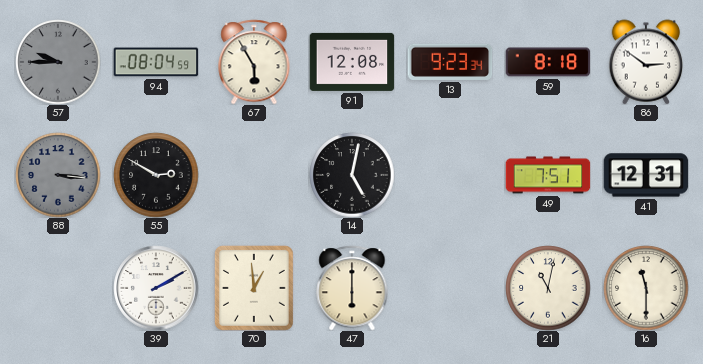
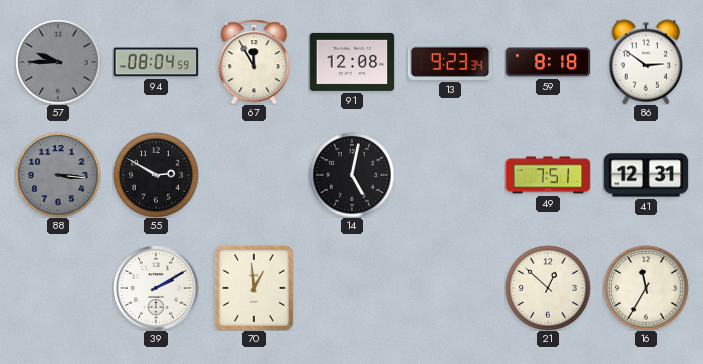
67: 5:55 -> 11:55
47: 6:00 -> none
21: 11:02 -> 12:52
16: 11:30 -> 11:35
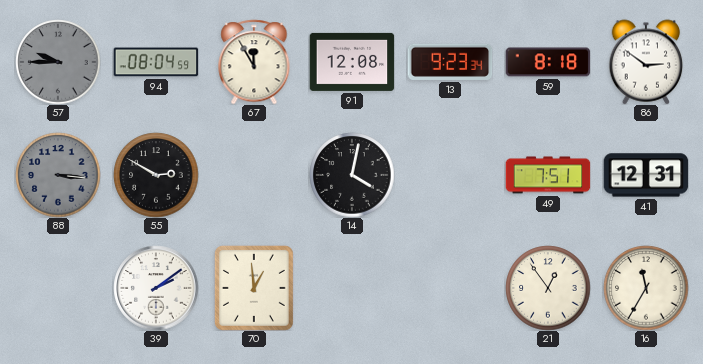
14: 5:02 -> 4:02
39: 2:10 -> 2:09
21: 12:52 -> 12:54
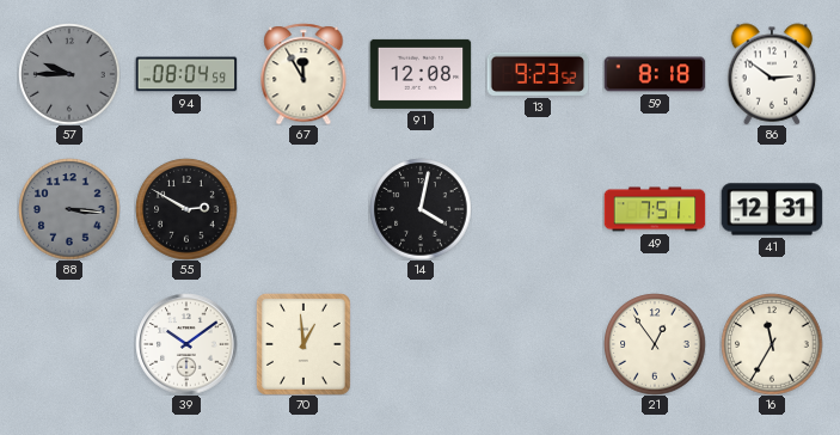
13: 9:23:34 -> 9:23:52
39: 2:09 -> 10:09
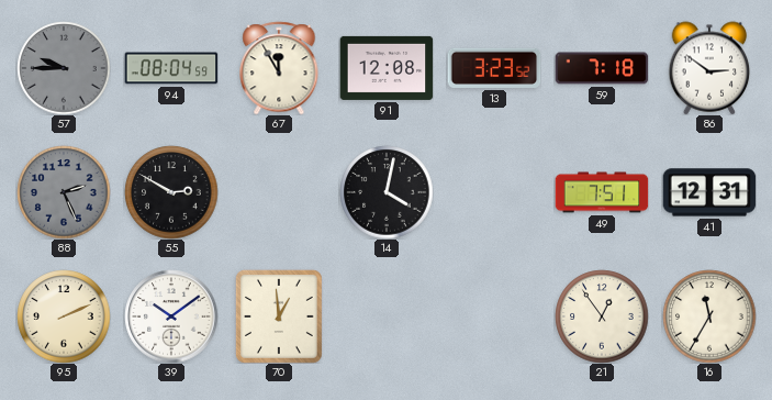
13: 9:23 -> 3:23
59: 8:18 -> 7:18
88: 3:16 -> 2:26
95: none -> 2:11
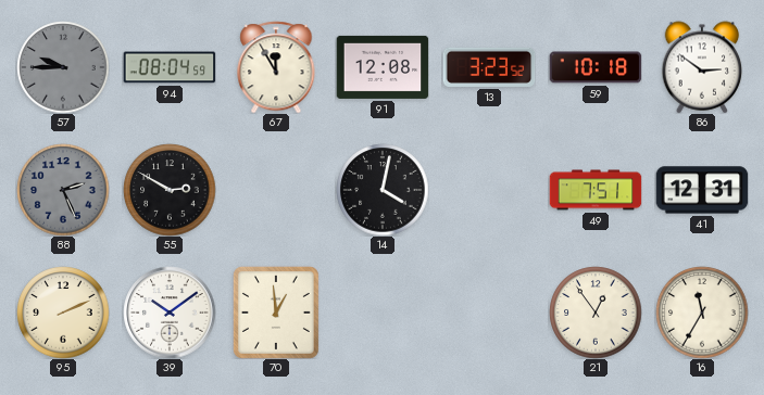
59: 7:18 -> 10:18
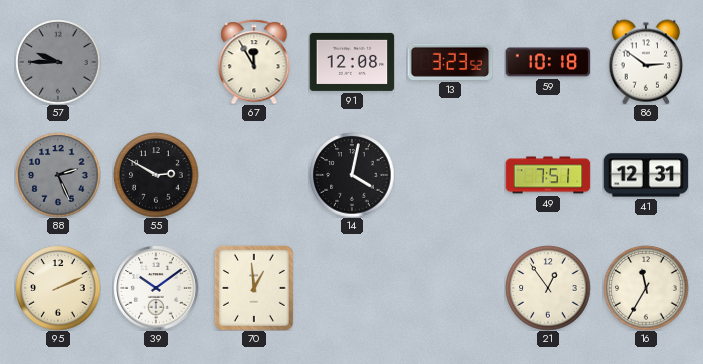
94: 08:04 -> none
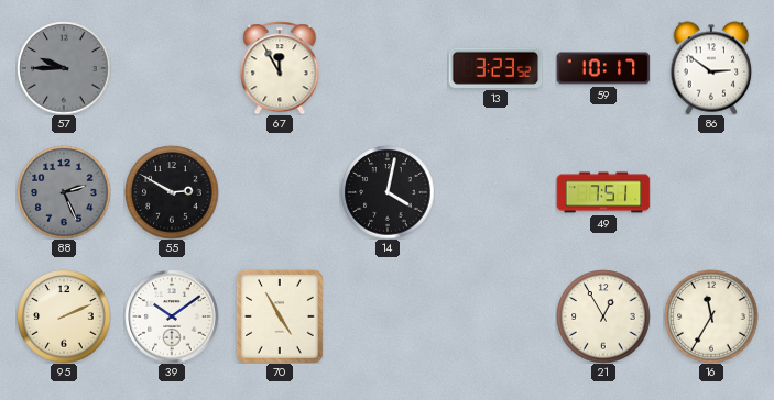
91: 12:08 -> none
59: 10:18 -> 10:17
41: 12:31 -> none
70: 12:59 -> 4:55
21: 12:54 -> 12:55
